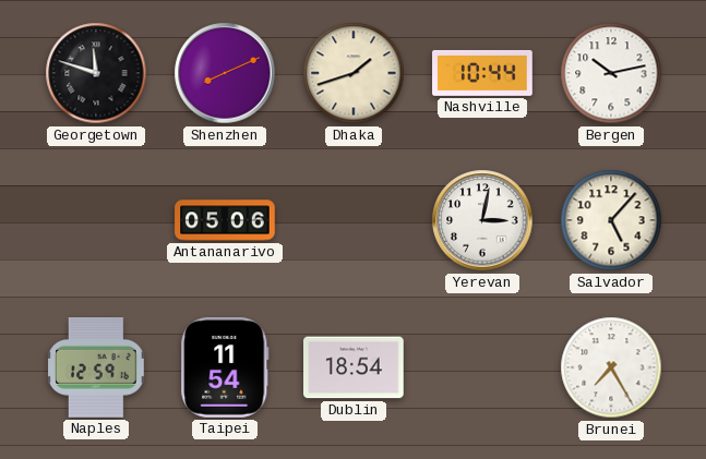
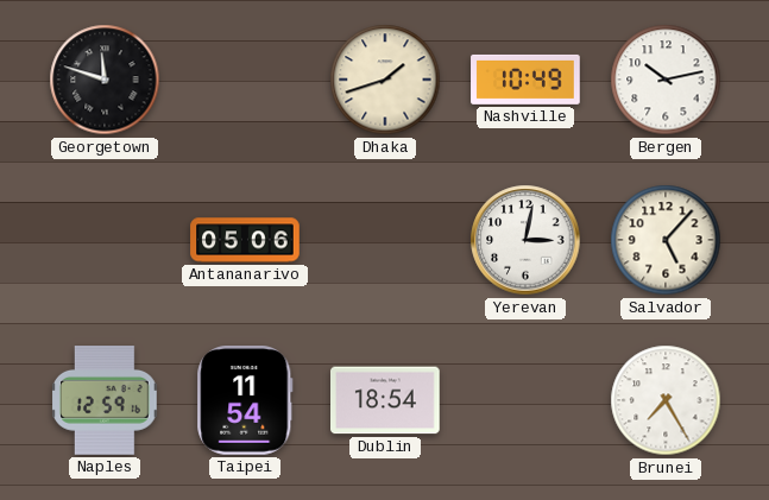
Shenzhen: 8:11 -> none
Nashville: 10:44 -> 10:49
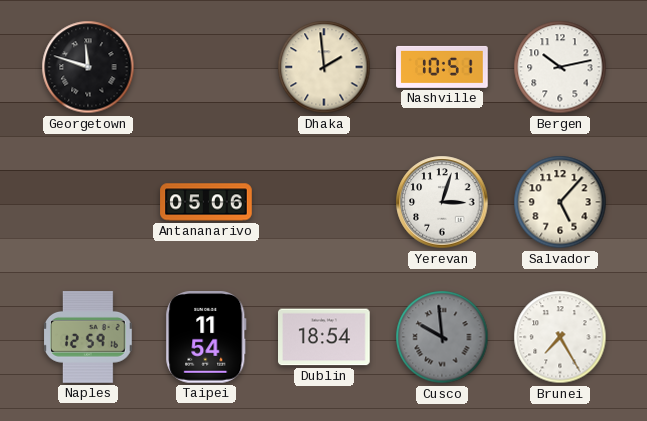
Dhaka: 1:42 -> 1:59
Nashville: 10:49 -> 10:51
Yerevan: 3:02 -> 3:03
Cusco: none -> 9:59
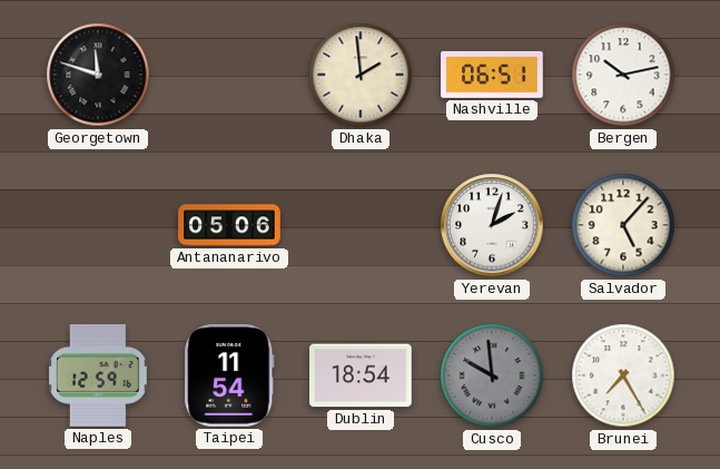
Nashville: 10:51 -> 06:51
Yerevan: 3:03 -> 2:03
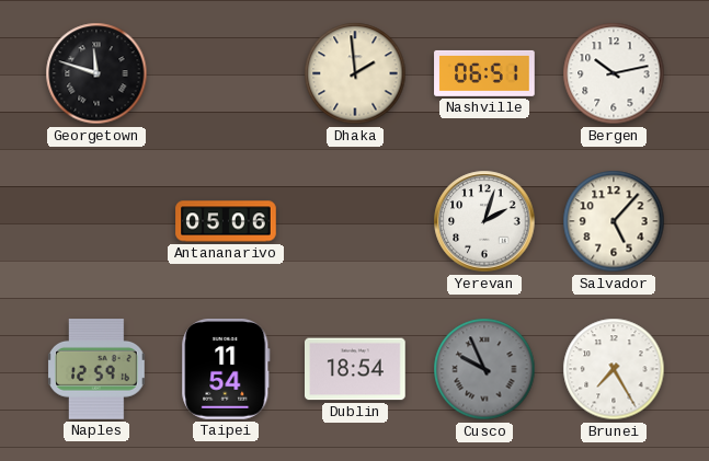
Cusco: 9:59 -> 9:56
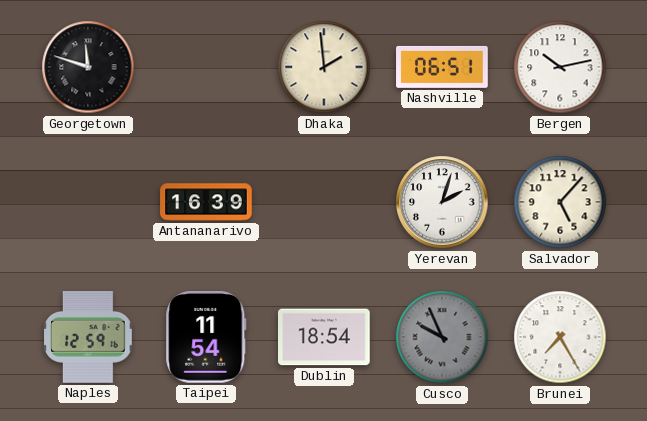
Antananarivo: 05:06 -> 16:39
